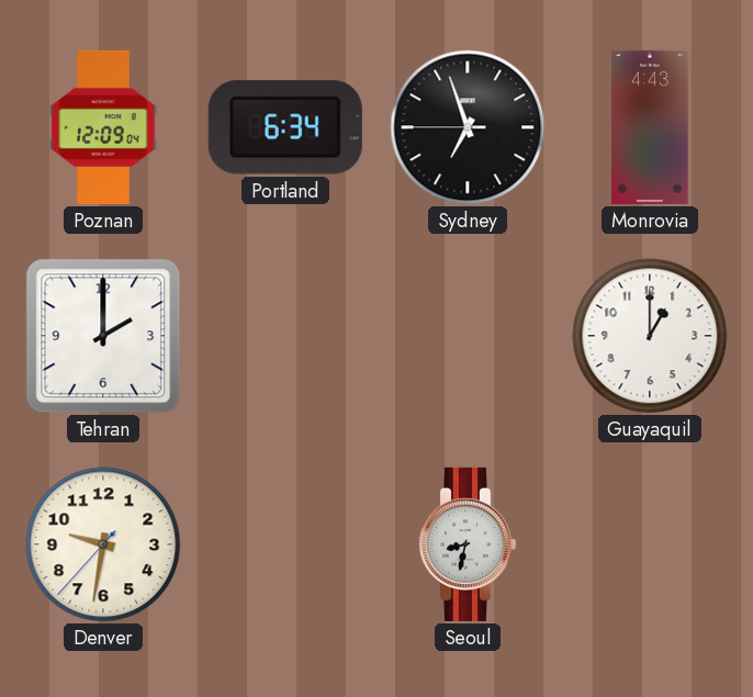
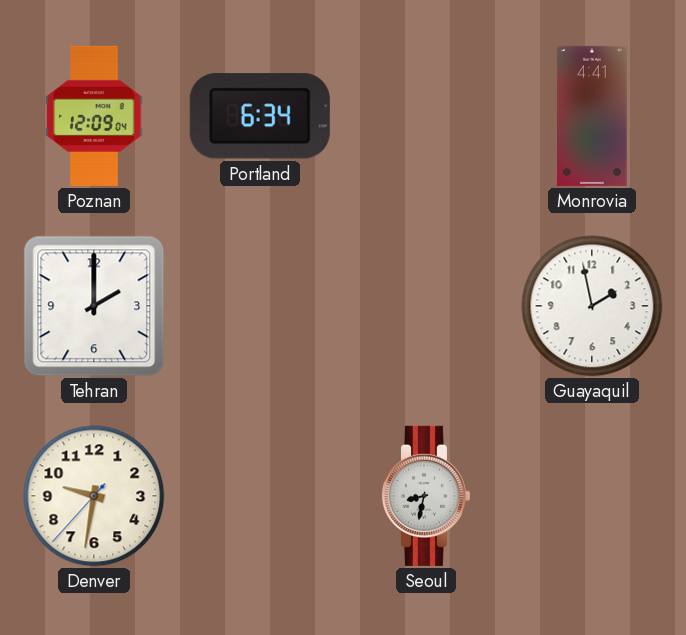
Sydney: 6:56 -> none
Monrovia: 4:43 -> 4:41
Guayaquil: 1:00 -> 1:58
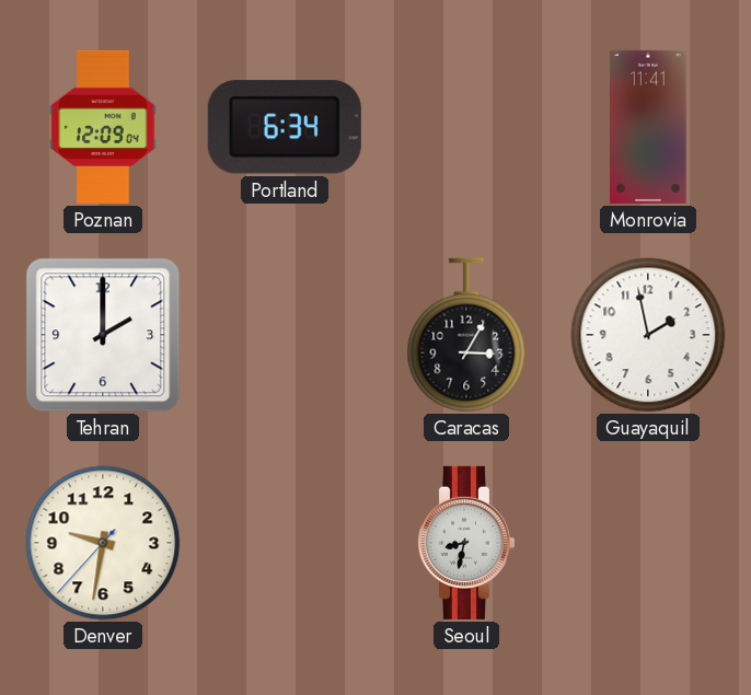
Monrovia: 4:41 -> 11:41
Caracas: none -> 3:05
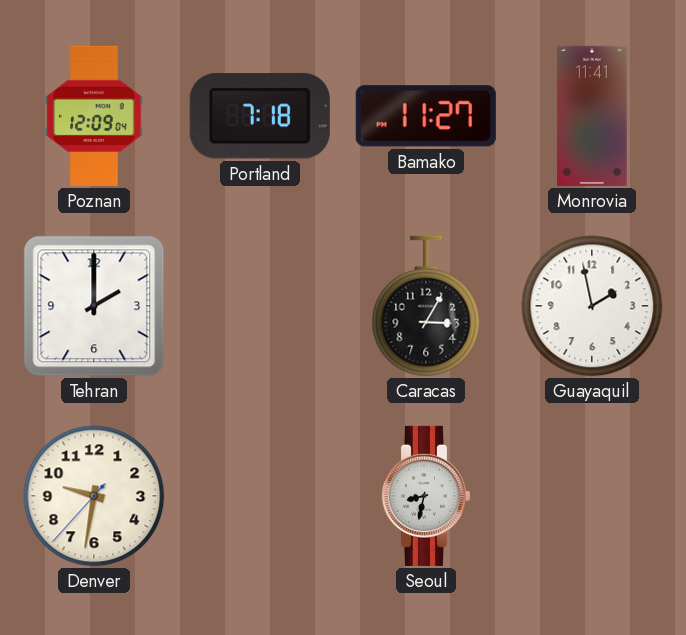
Portland: 6:34 -> 7:18
Bamako: none -> 11:27
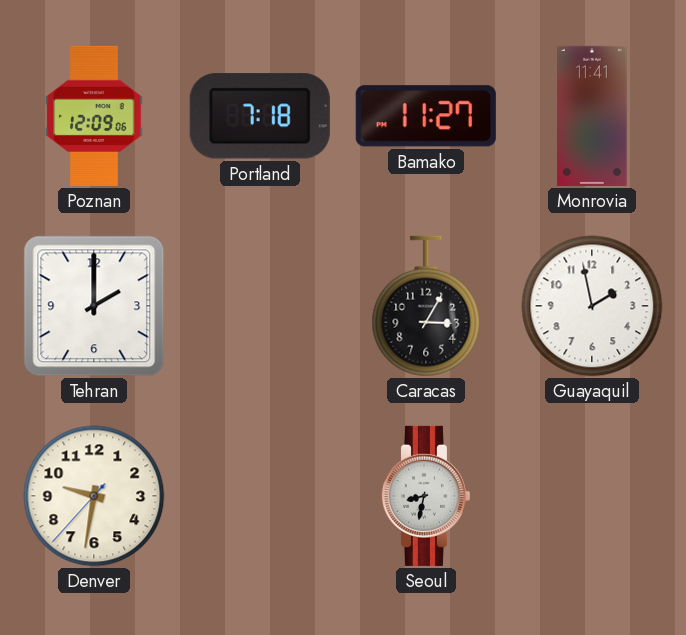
Poznan: 12:09:04 -> 12:09:06
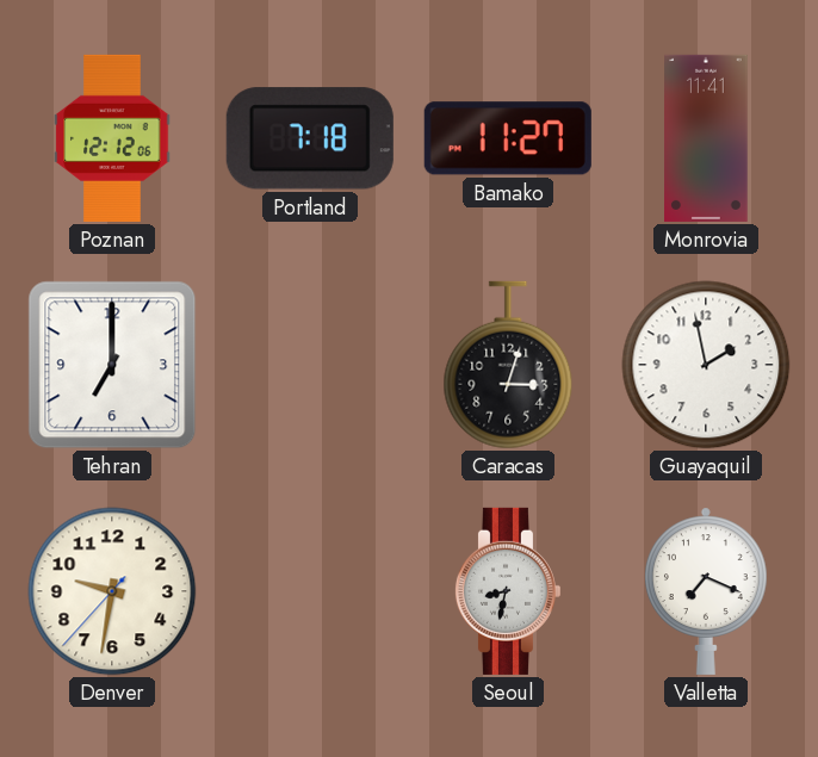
Poznan: 12:09 -> 12:12
Tehran: 2:00 -> 7:00
Caracas: 3:05 -> 3:03
Valletta: none -> 7:19
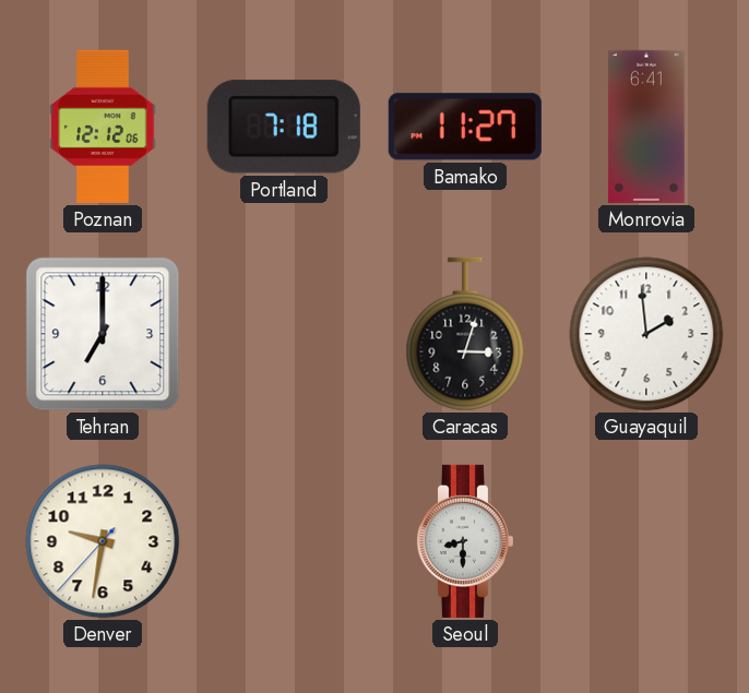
Monrovia: 11:41 -> 6:41
Guayaquil: 1:58 -> 1:59
Seoul: 8:32 -> 8:30
Valletta: 7:19 -> none
